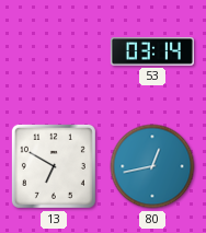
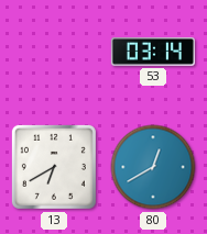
13: 6:50 -> 6:40
80: 12:43 -> 12:40
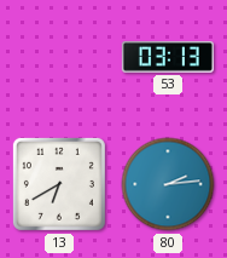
53: 03:14 -> 03:13
80: 12:40 -> 2:14
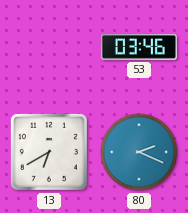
53: 03:13 -> 03:46
80: 2:14 -> 2:19
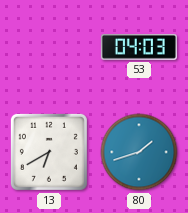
53: 03:46 -> 04:03
80: 2:19 -> 1:42
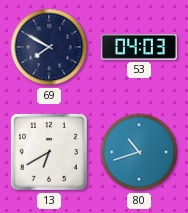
69: none -> 7:50
80: 1:42 -> 10:42
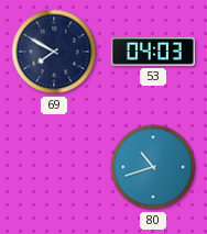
13: 6:40 -> none
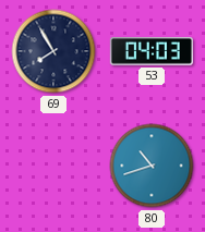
69: 7:50 -> 7:55
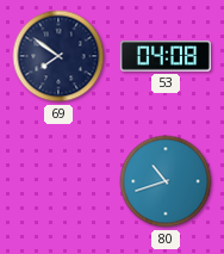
69: 7:55 -> 7:51
53: 04:03 -> 04:08
